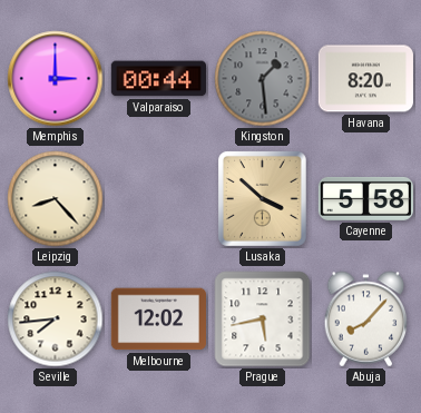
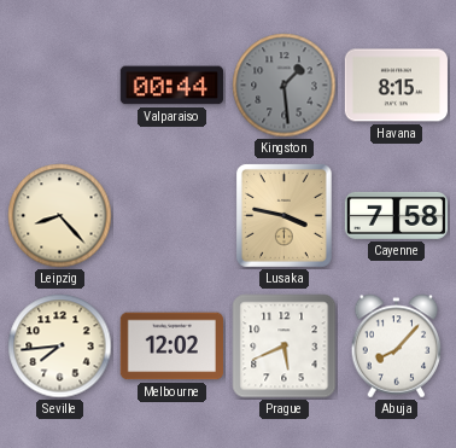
Memphis: 3:00 -> none
Havana: 8:20 -> 8:15
Lusaka: 3:52 -> 3:47
Cayenne: 5:58 -> 7:58
Prague: 5:43 -> 5:41
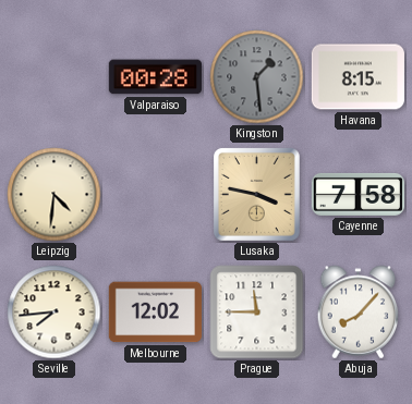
Valparaiso: 00:44 -> 00:28
Leipzig: 8:23 -> 4:31
Prague: 5:41 -> 11:45
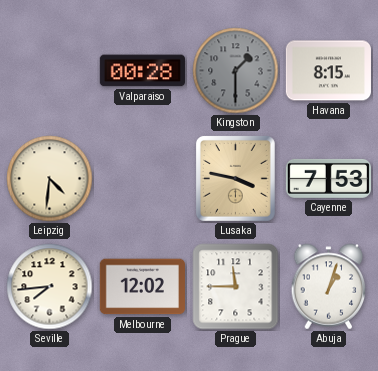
Kingston: 1:29 -> 1:30
Cayenne: 7:58 -> 7:53
Abuja: 8:07 -> 1:03
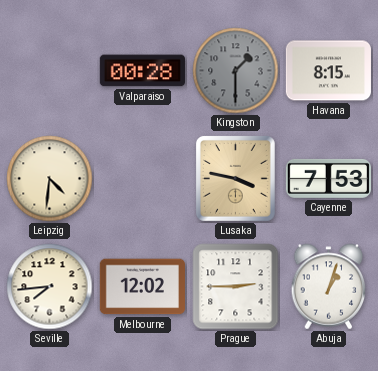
Prague: 11:45 -> 2:45
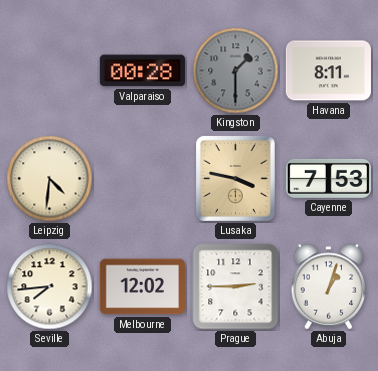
Havana: 8:15 -> 8:11
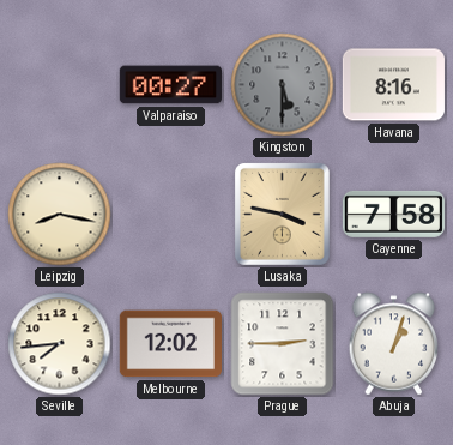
Valparaiso: 00:28 -> 00:27
Kingston: 1:30 -> 5:30
Havana: 8:11 -> 8:16
Leipzig: 4:31 -> 8:17
Cayenne: 7:53 -> 7:58
